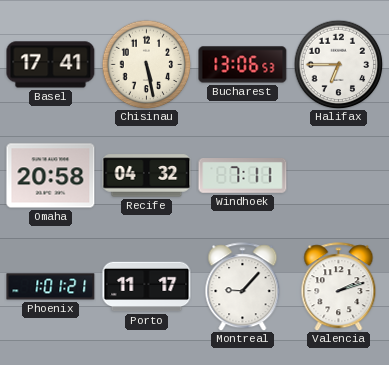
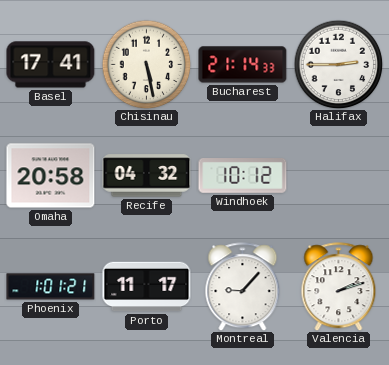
Bucharest: 13:06 -> 21:14
Halifax: 6:45 -> 2:45
Windhoek: 7:11 -> 10:12
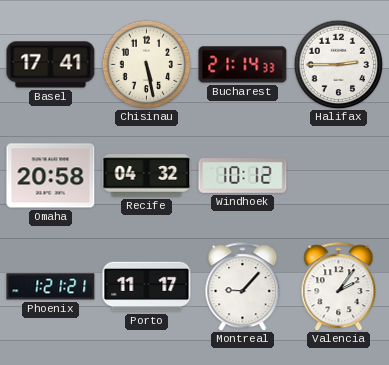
Phoenix: 1:01 -> 1:21
Valencia: 2:12 -> 2:06
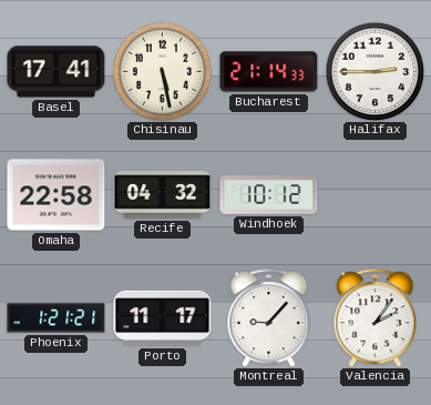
Omaha: 20:58 -> 22:58
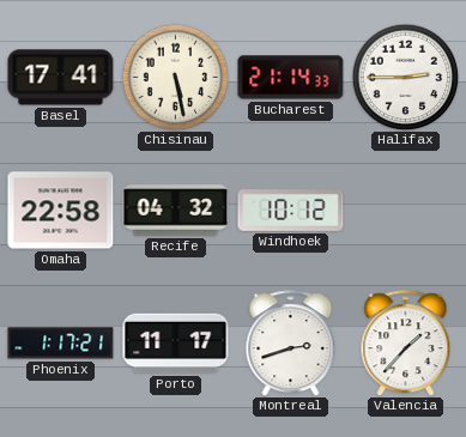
Phoenix: 1:21 -> 1:17
Montreal: 9:07 -> 2:42
Valencia: 2:06 -> 1:37
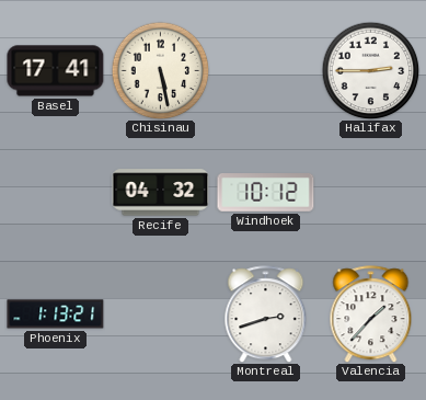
Bucharest: 21:14 -> none
Omaha: 22:58 -> none
Phoenix: 1:17 -> 1:13
Porto: 11:17 -> none
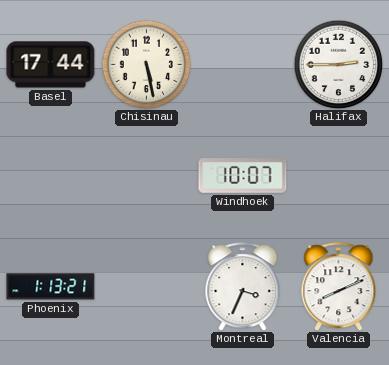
Basel: 17:41 -> 17:44
Recife: 04:32 -> none
Windhoek: 10:12 -> 10:07
Montreal: 2:42 -> 3:34
Valencia: 1:37 -> 8:11
